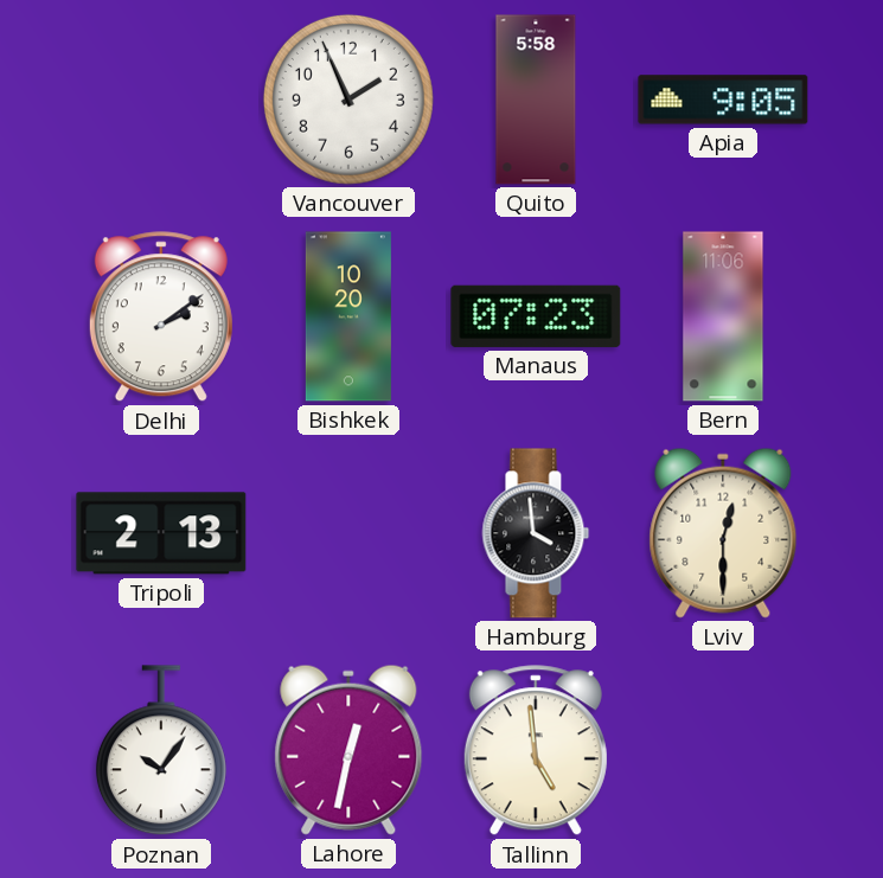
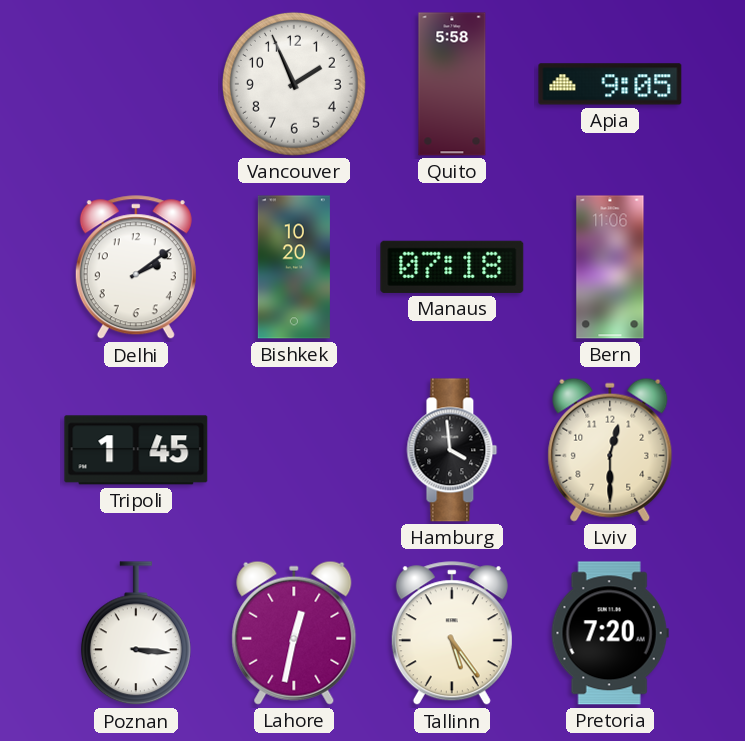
Manaus: 07:23 -> 07:18
Tripoli: 2:13 -> 1:45
Poznan: 10:06 -> 3:16
Tallinn: 4:59 -> 5:24
Pretoria: none -> 7:20
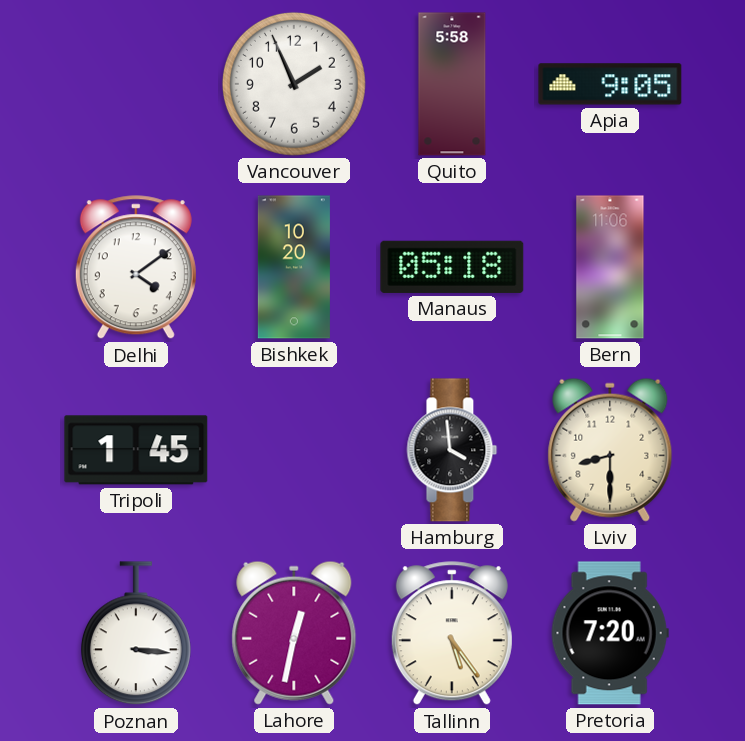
Delhi: 2:09 -> 4:09
Manaus: 07:18 -> 05:18
Lviv: 12:30 -> 8:30
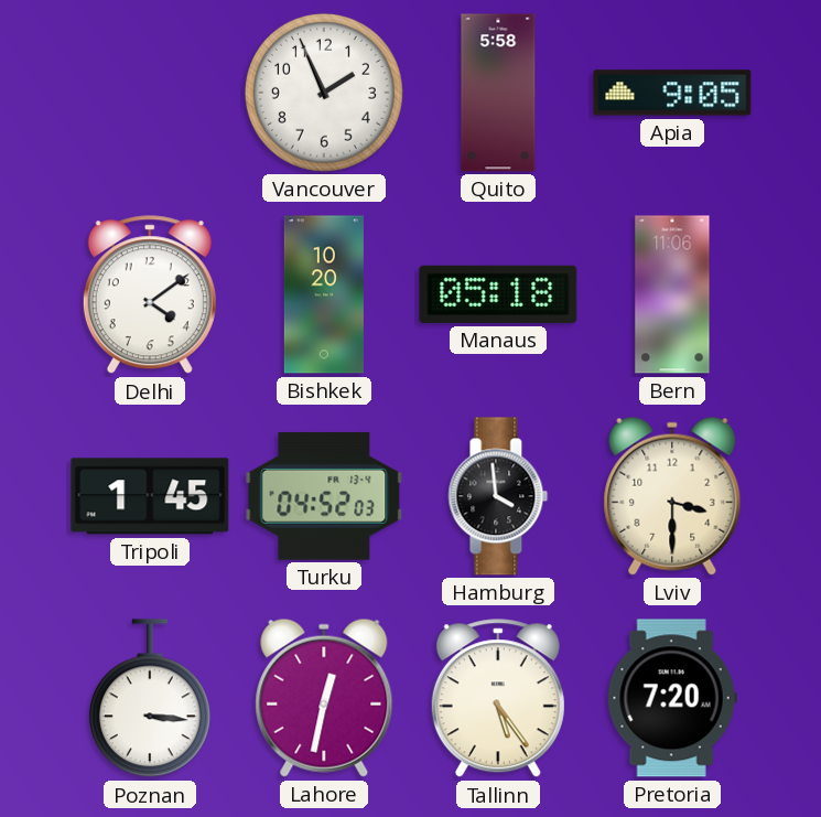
Turku: none -> 04:52
Lviv: 8:30 -> 3:30
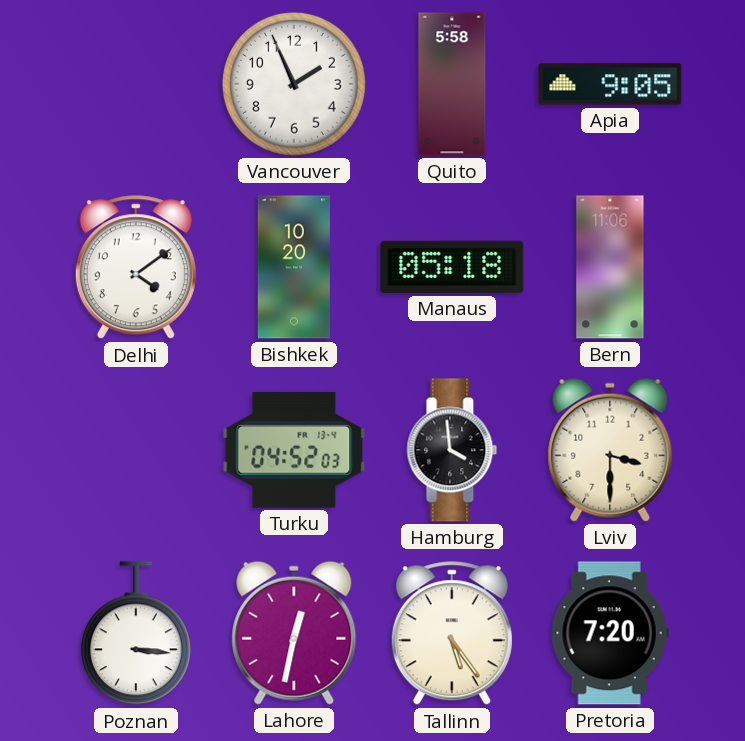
Tripoli: 1:45 -> none
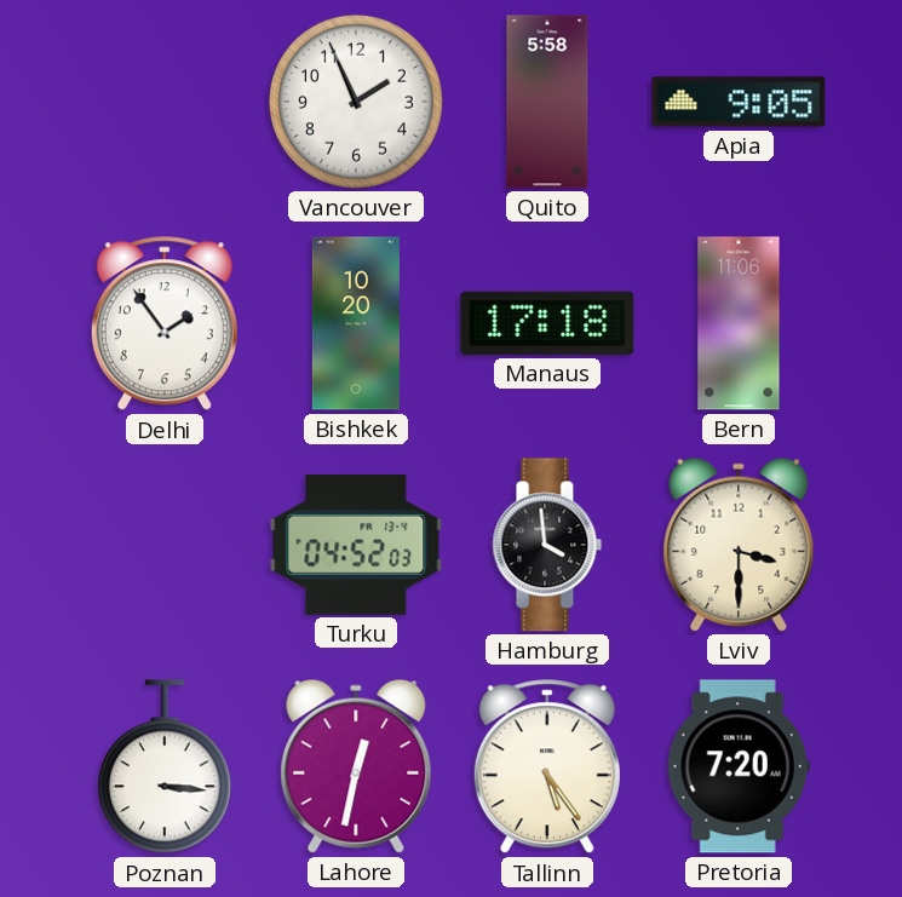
Delhi: 4:09 -> 1:54
Manaus: 05:18 -> 17:18
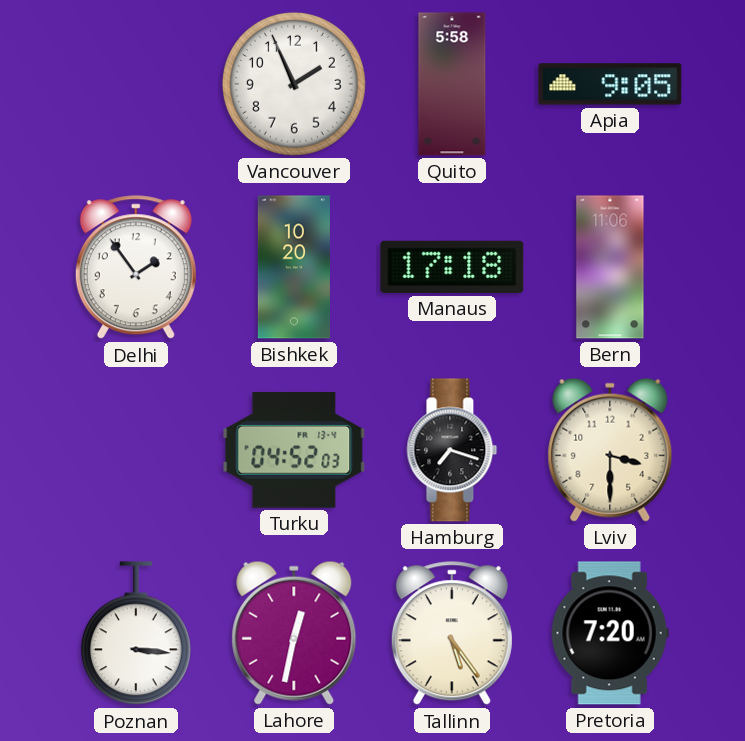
Hamburg: 3:59 -> 7:18
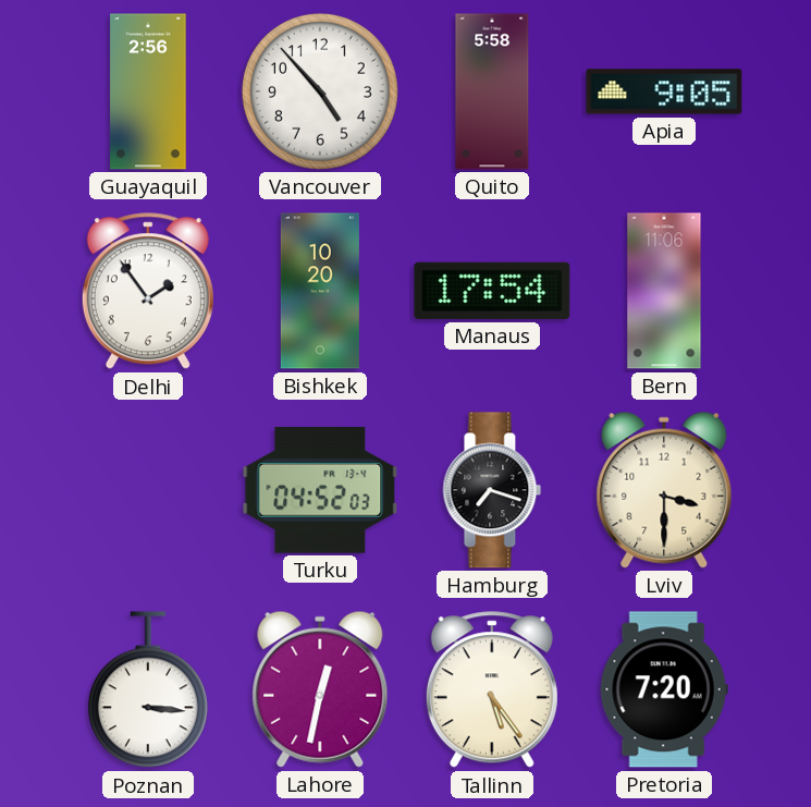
Guayaquil: none -> 2:56
Vancouver: 1:56 -> 4:53
Manaus: 17:18 -> 17:54
